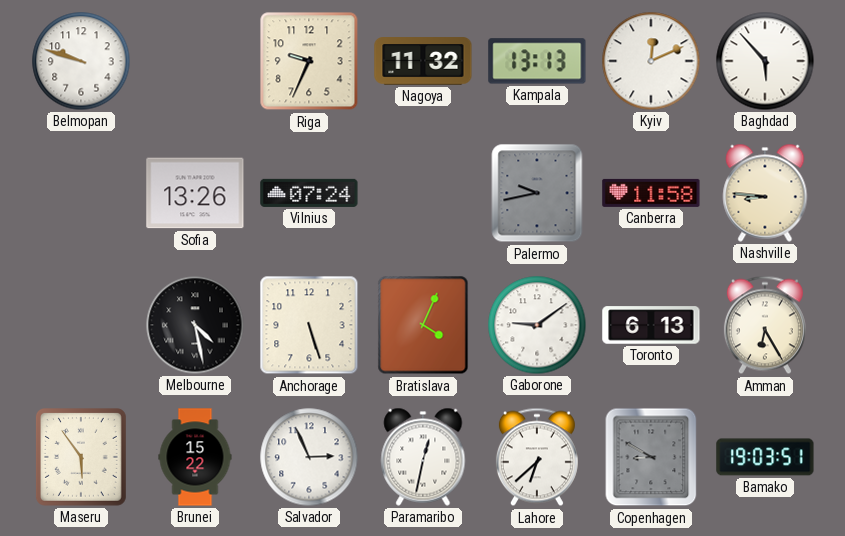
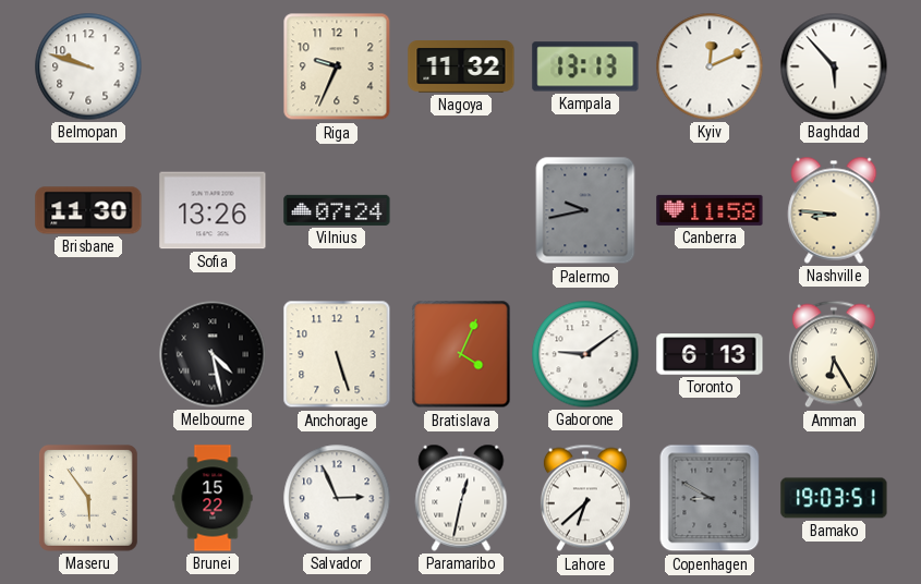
Brisbane: none -> 11:30
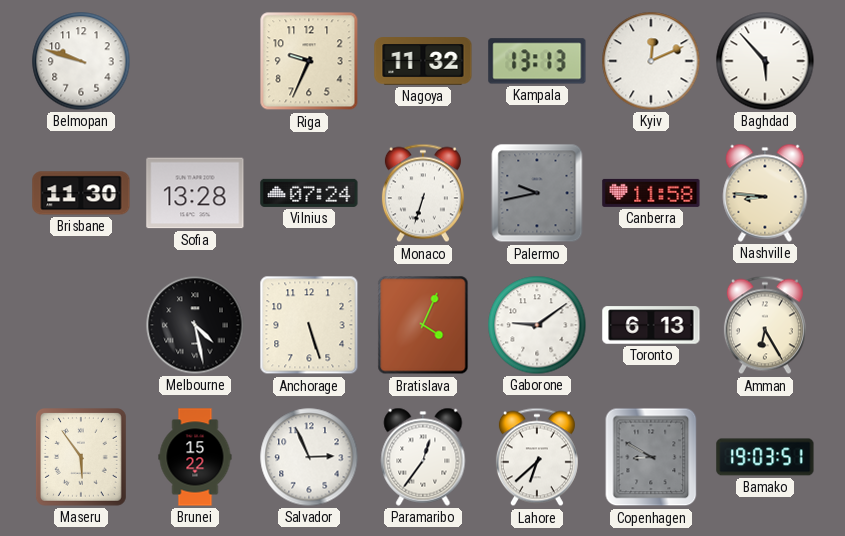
Sofia: 13:26 -> 13:28
Monaco: none -> 6:33
Paramaribo: 12:32 -> 12:36
